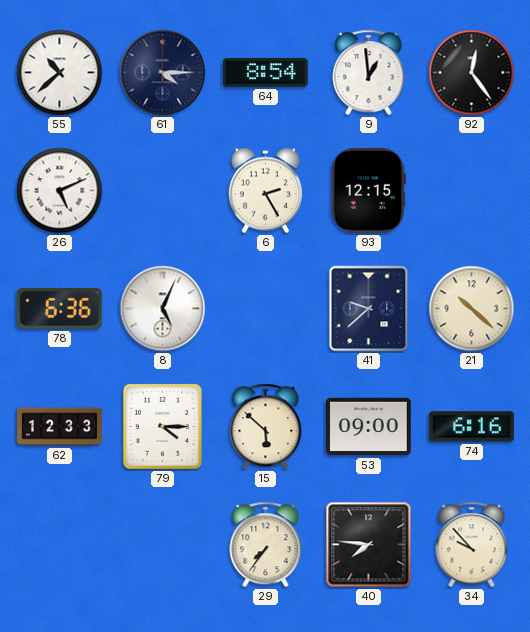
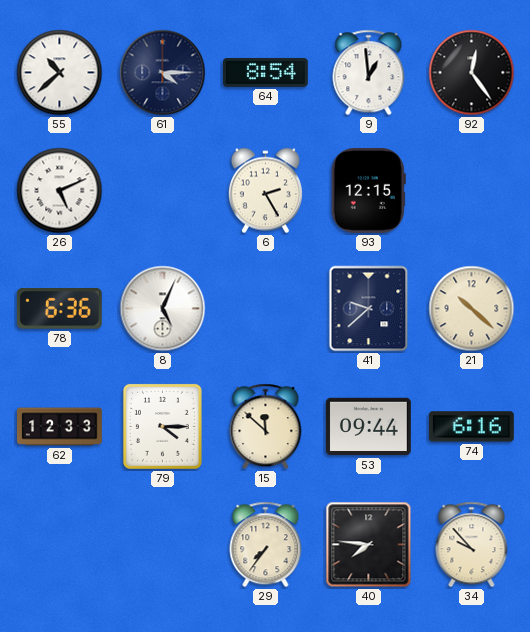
15: 5:52 -> 11:52
53: 09:00 -> 09:44
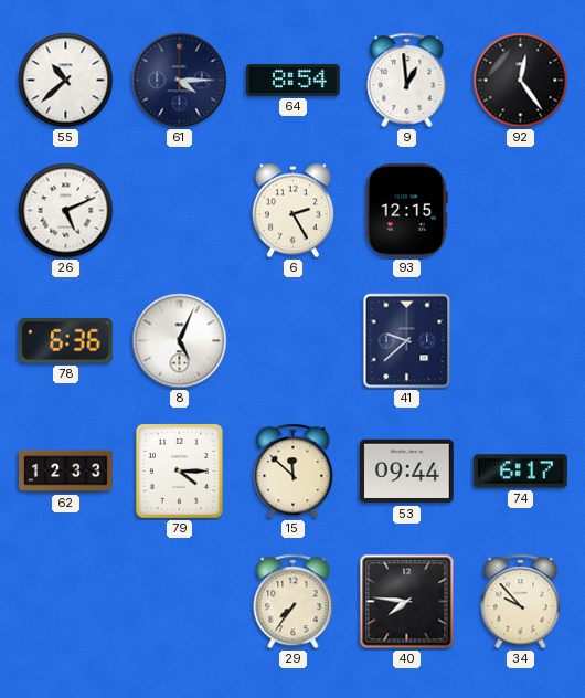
21: 10:22 -> none
74: 6:16 -> 6:17
